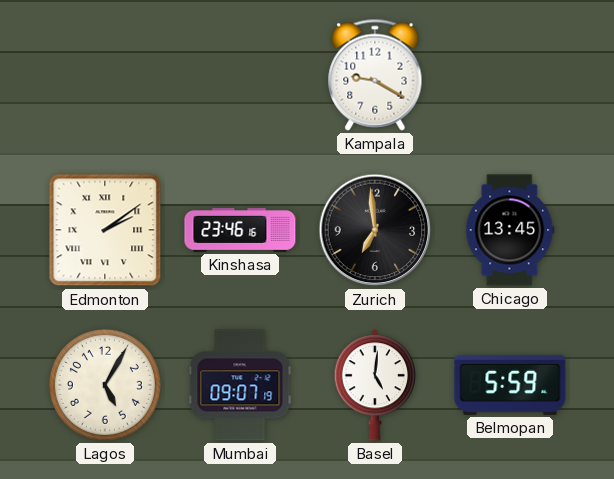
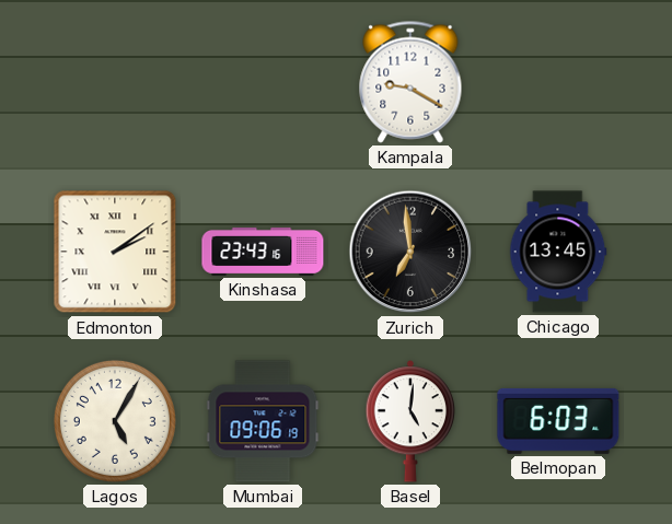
Kinshasa: 23:46 -> 23:43
Mumbai: 09:07 -> 09:06
Belmopan: 5:59 -> 6:03
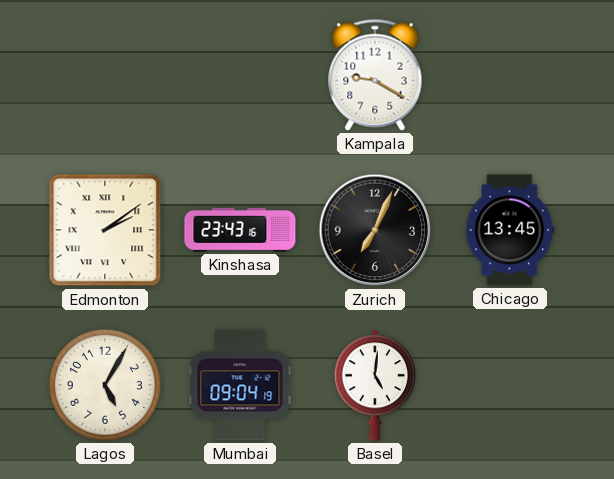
Zurich: 6:59 -> 7:04
Mumbai: 09:06 -> 09:04
Belmopan: 6:03 -> none
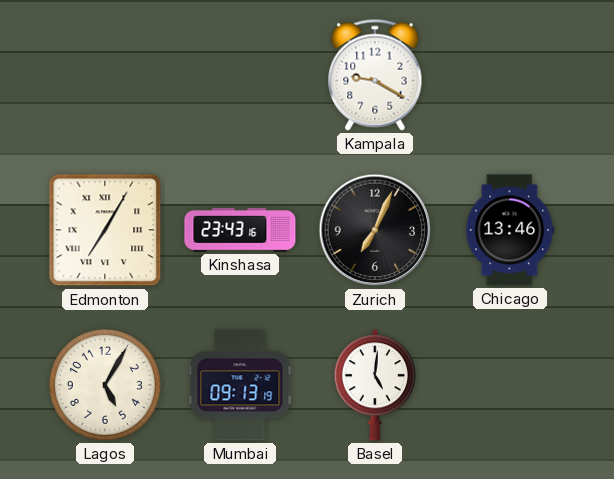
Edmonton: 2:09 -> 7:05
Chicago: 13:45 -> 13:46
Mumbai: 09:04 -> 09:13
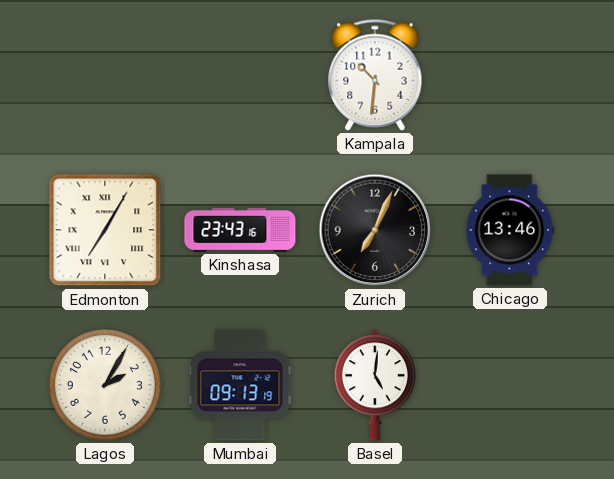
Kampala: 9:20 -> 10:31
Lagos: 5:05 -> 2:05
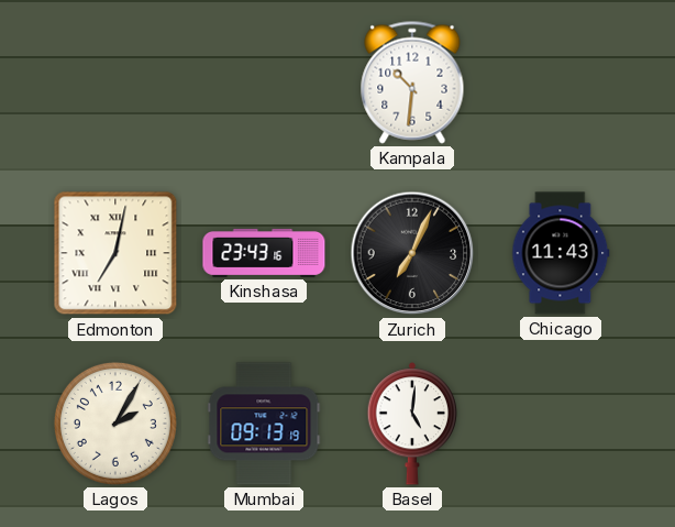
Edmonton: 7:05 -> 7:02
Chicago: 13:46 -> 11:43
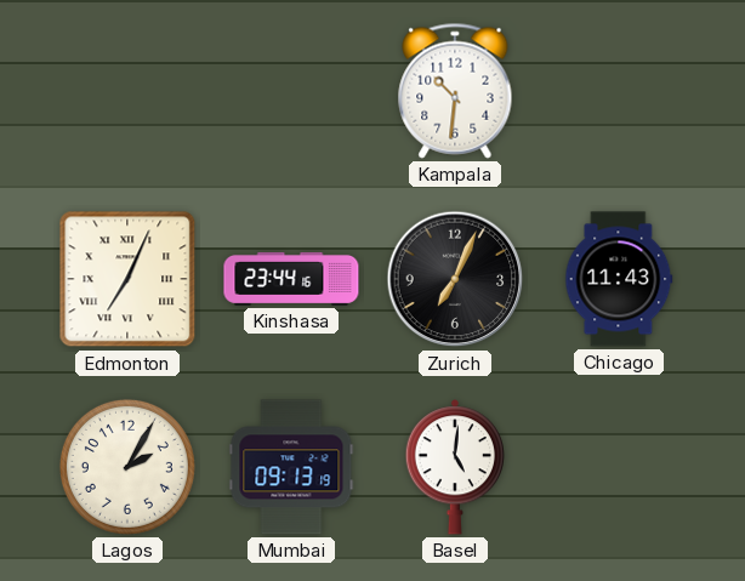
Edmonton: 7:02 -> 7:04
Kinshasa: 23:43 -> 23:44
